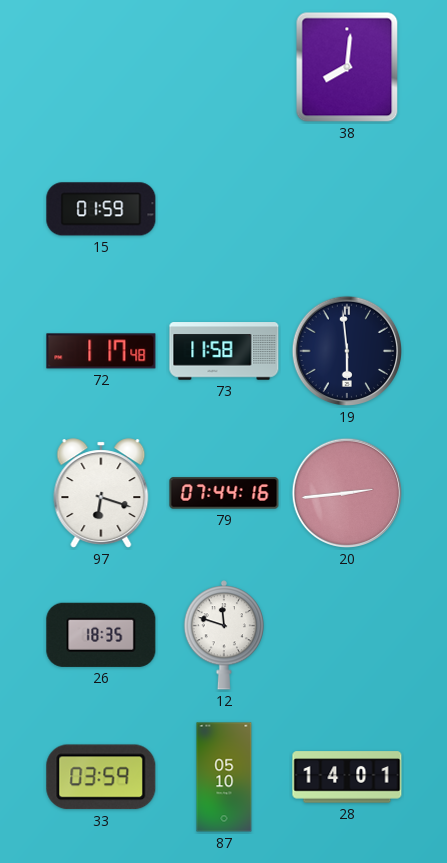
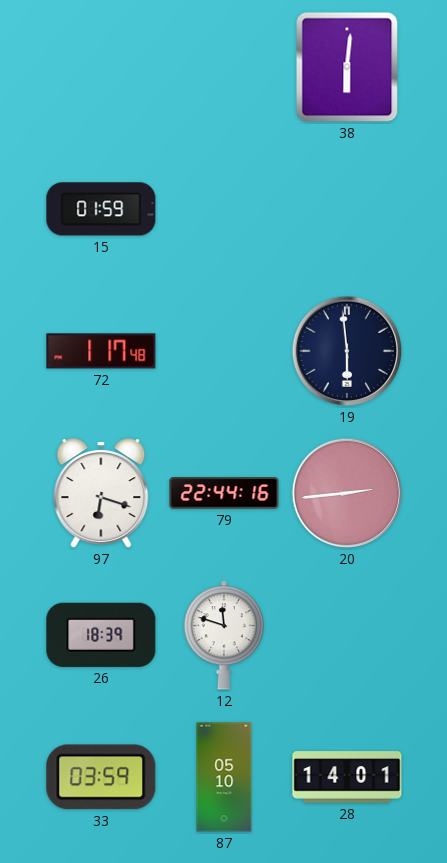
38: 8:01 -> 6:01
73: 11:58 -> none
79: 07:44 -> 22:44
26: 18:35 -> 18:39
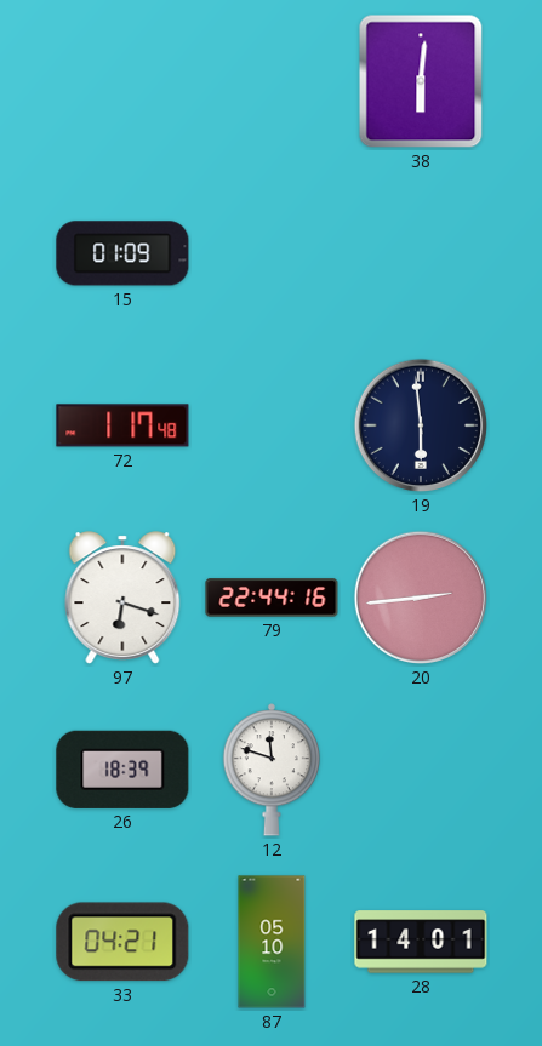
15: 01:59 -> 01:09
33: 03:59 -> 04:21
